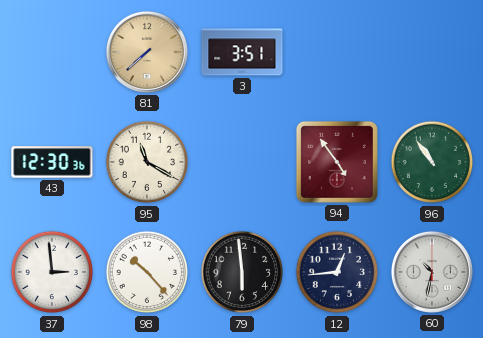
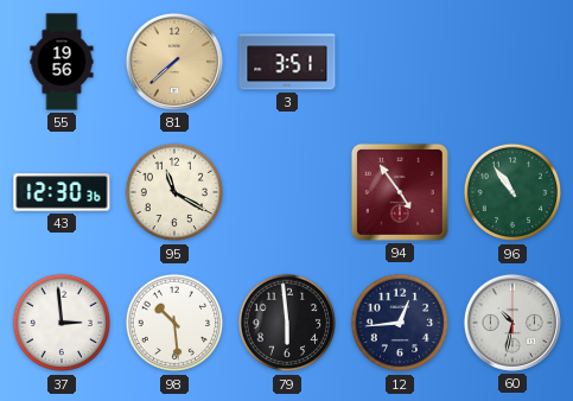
55: none -> 19:56
98: 10:23 -> 10:29
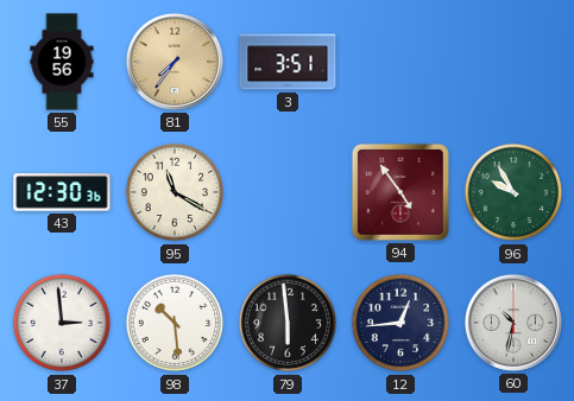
81: 7:38 -> 7:36
96: 10:54 -> 9:55
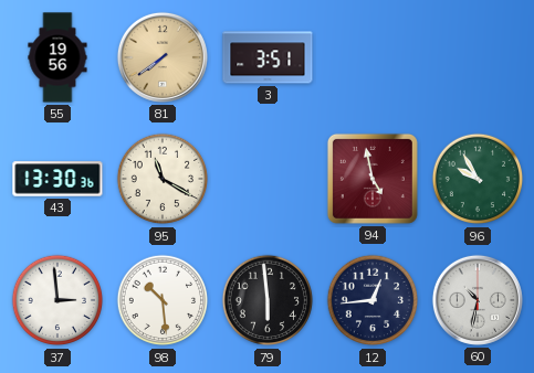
81: 7:36 -> 7:39
43: 12:30 -> 13:30
94: 4:54 -> 4:58
